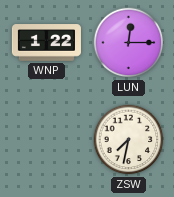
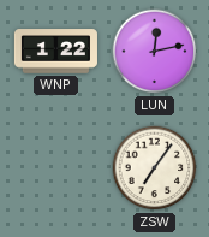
LUN: 12:15 -> 12:13
ZSW: 7:32 -> 7:06
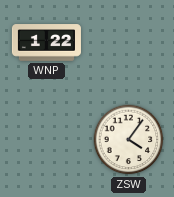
LUN: 12:13 -> none
ZSW: 7:06 -> 4:06
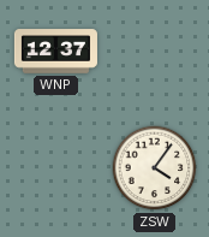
WNP: 1:22 -> 12:37
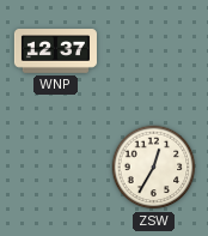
ZSW: 4:06 -> 12:35
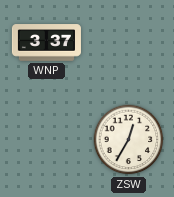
WNP: 12:37 -> 3:37
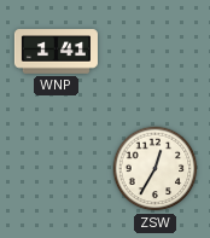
WNP: 3:37 -> 1:41
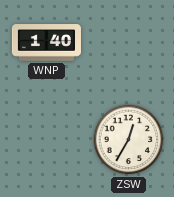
WNP: 1:41 -> 1:40
